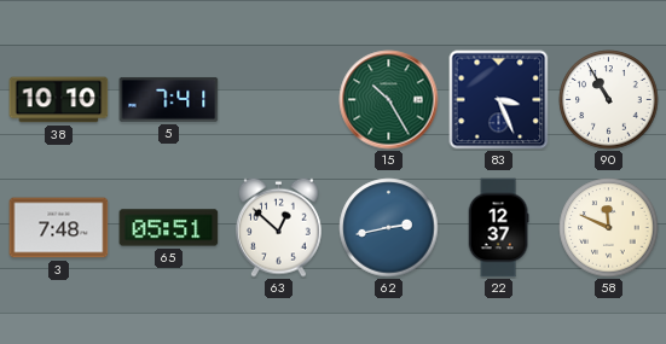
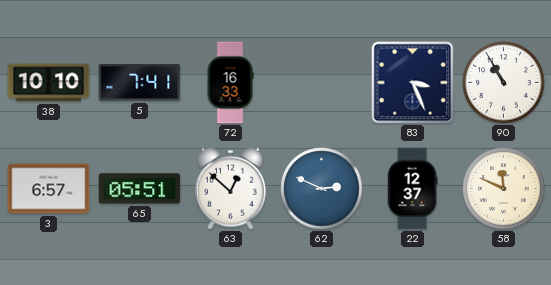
72: none -> 16:33
15: 10:25 -> none
3: 7:48 -> 6:57
62: 2:43 -> 2:49
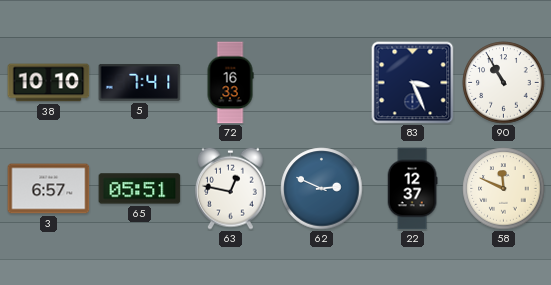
63: 12:52 -> 12:47
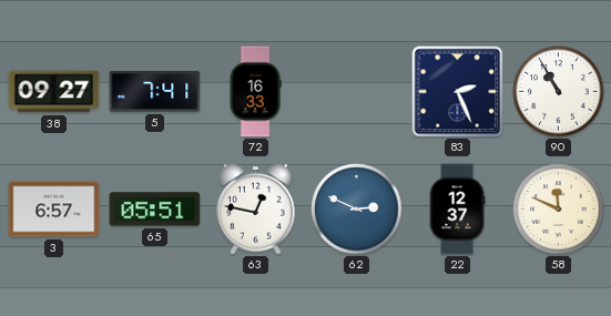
38: 10:10 -> 09:27
83: 3:26 -> 2:26
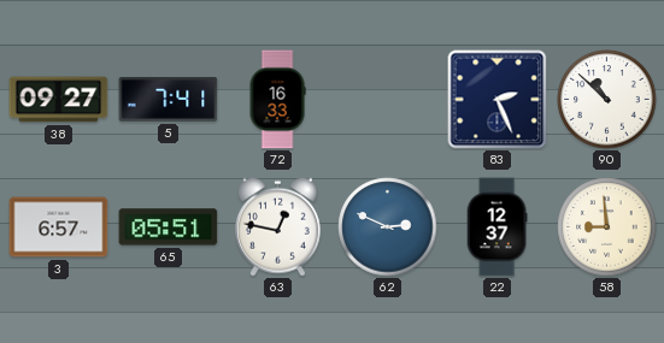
90: 10:55 -> 10:52
58: 11:49 -> 8:59
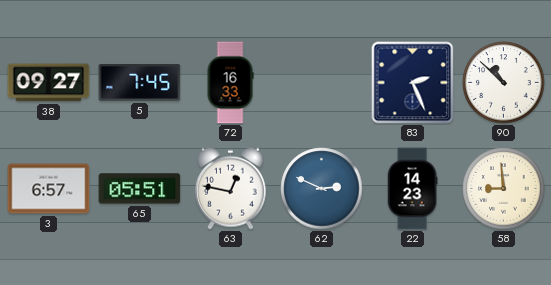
5: 7:41 -> 7:45
22: 12:37 -> 14:23
